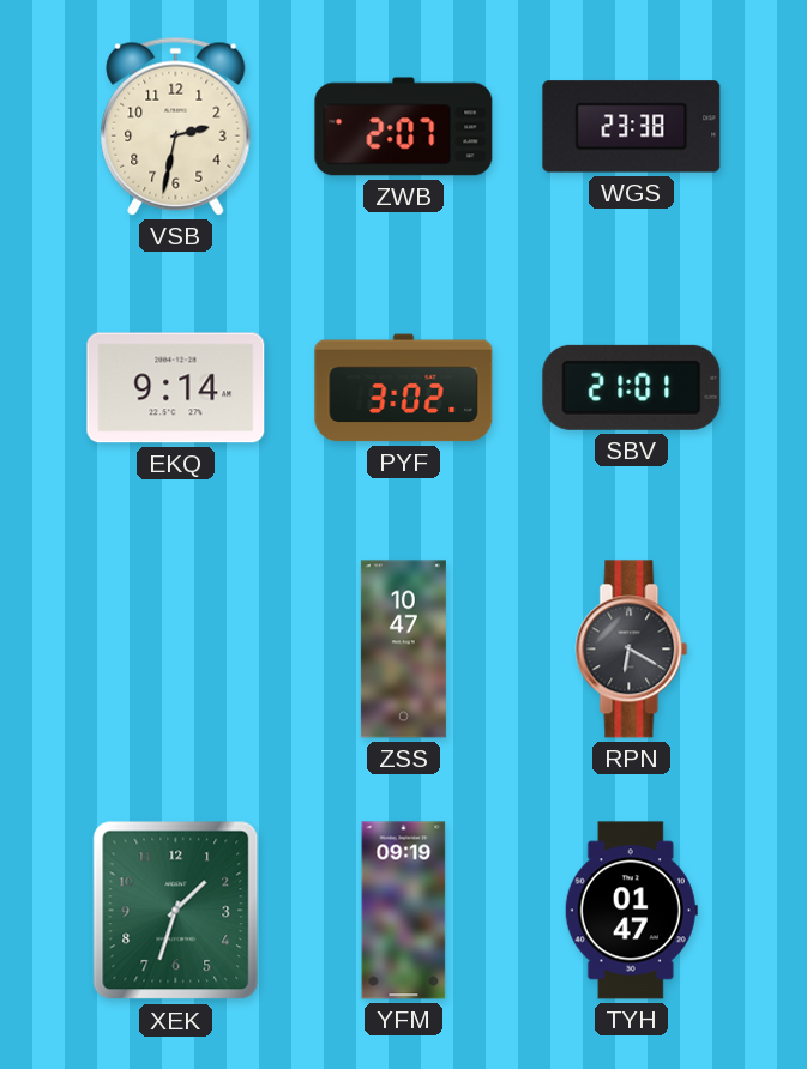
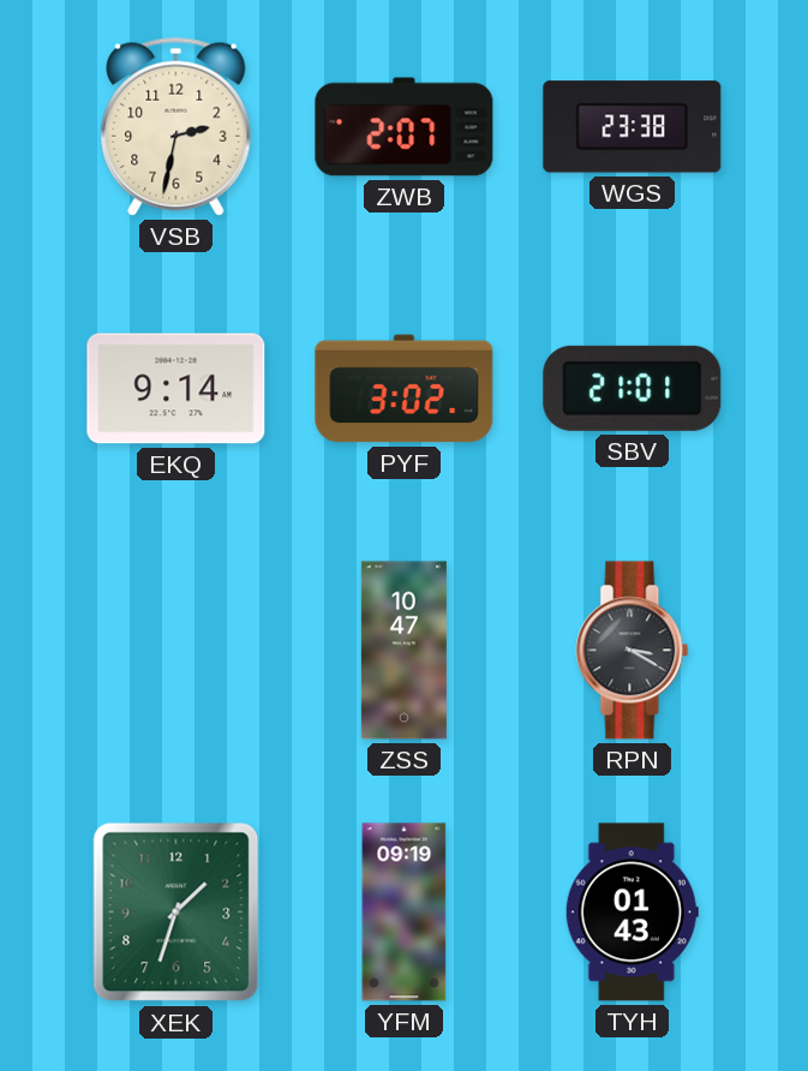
RPN: 6:20 -> 3:20
TYH: 01:47 -> 01:43
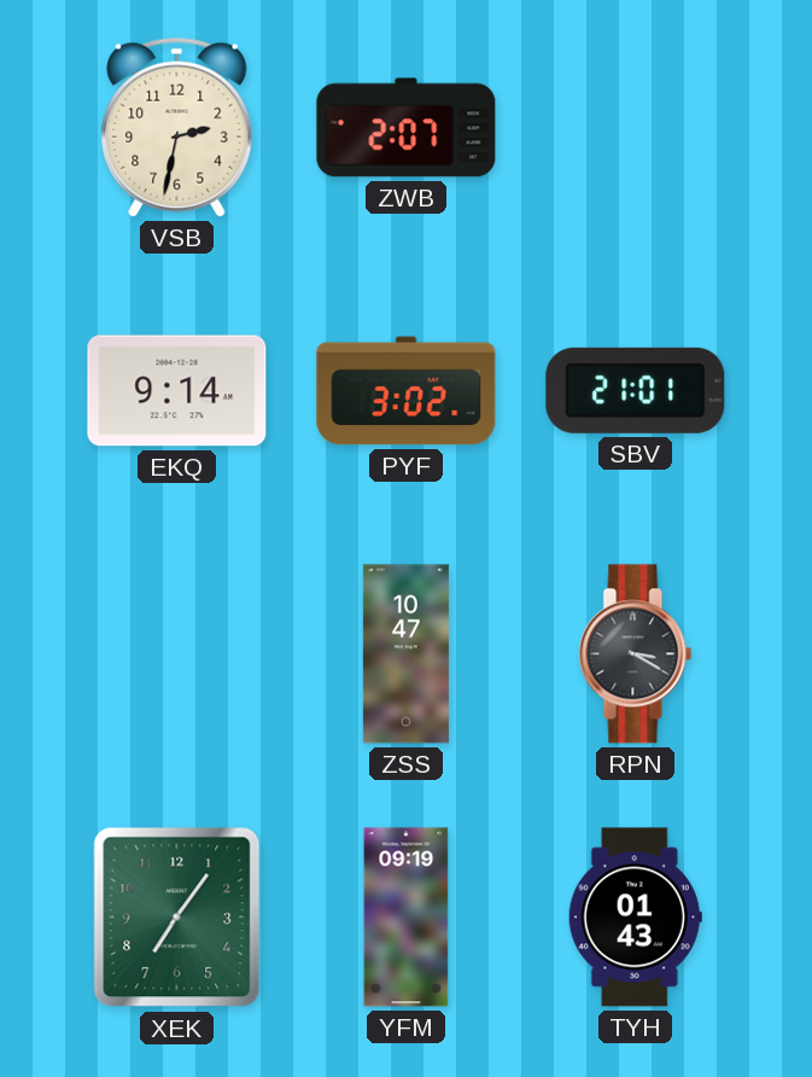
WGS: 23:38 -> none
XEK: 1:33 -> 7:06
